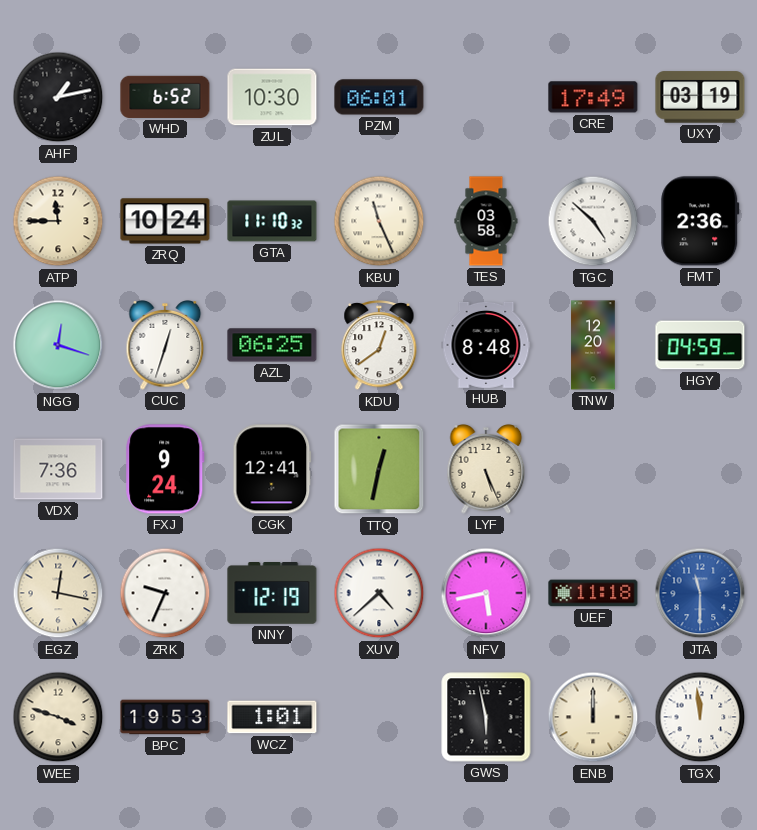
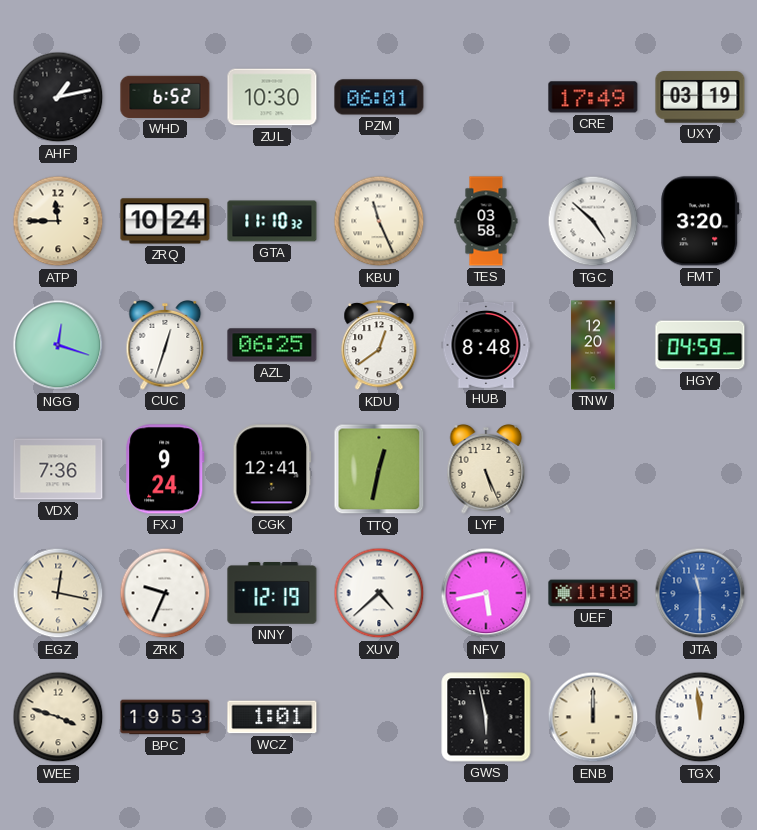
FMT: 2:36 -> 3:20
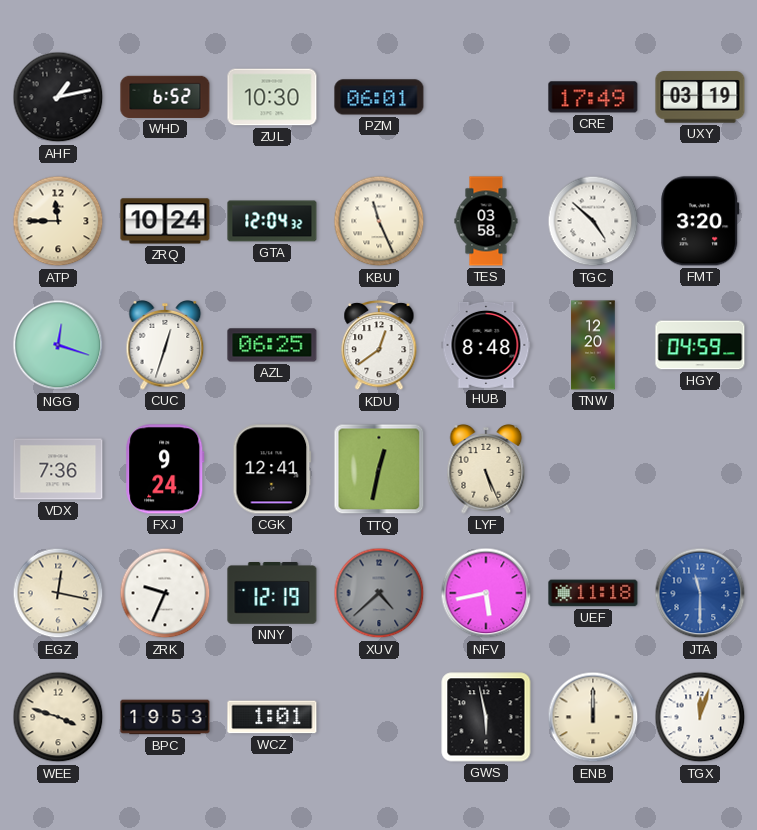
GTA: 11:10 -> 12:04
XUV dial: white -> grey
TGX: 11:59 -> 12:03
